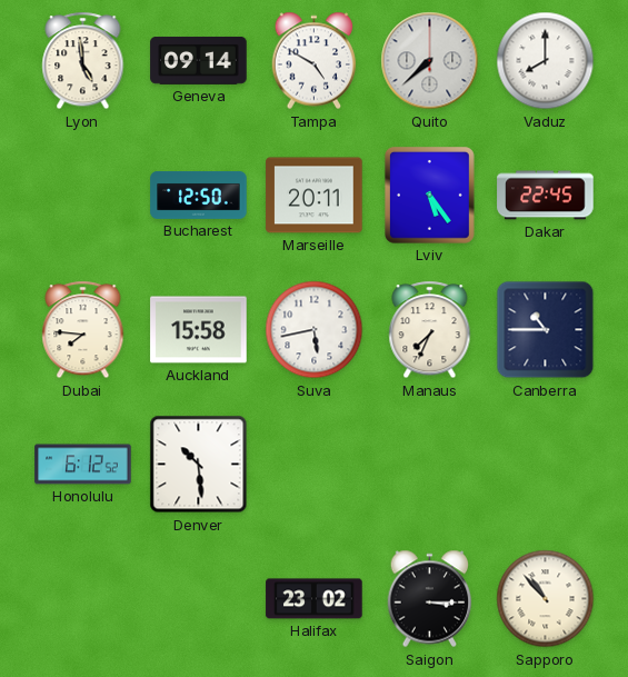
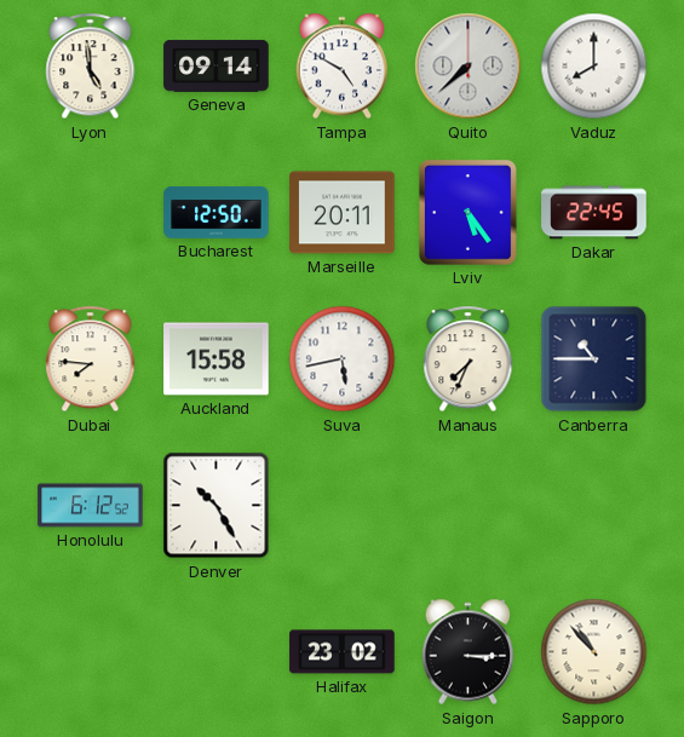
Denver: 10:29 -> 10:25
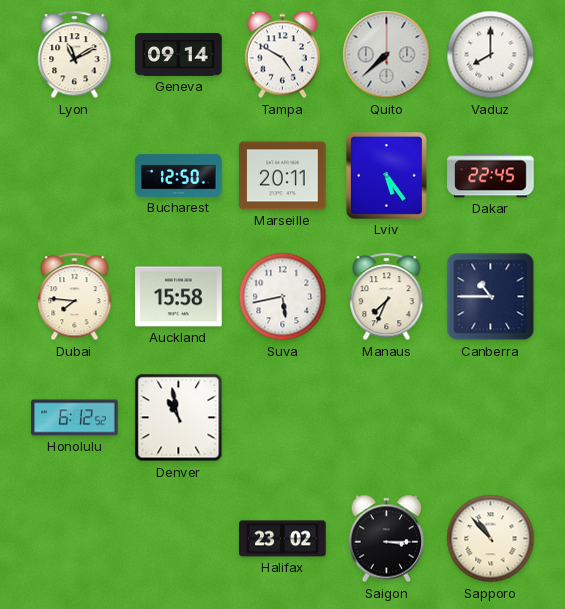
Lyon: 4:59 -> 11:10
Denver: 10:25 -> 10:58
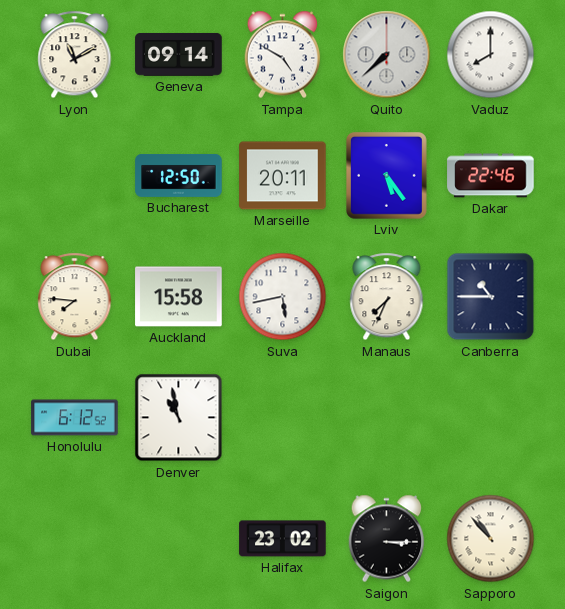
Dakar: 22:45 -> 22:46
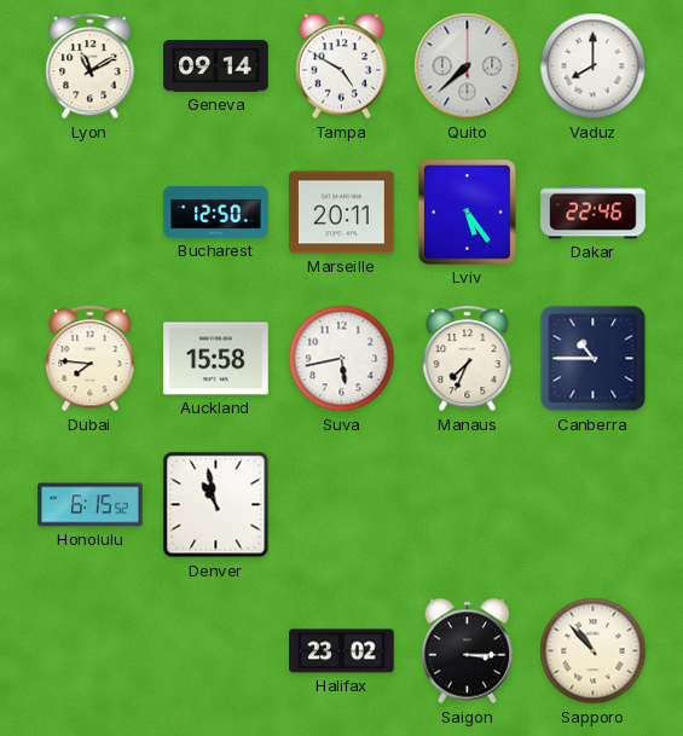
Honolulu: 6:12 -> 6:15
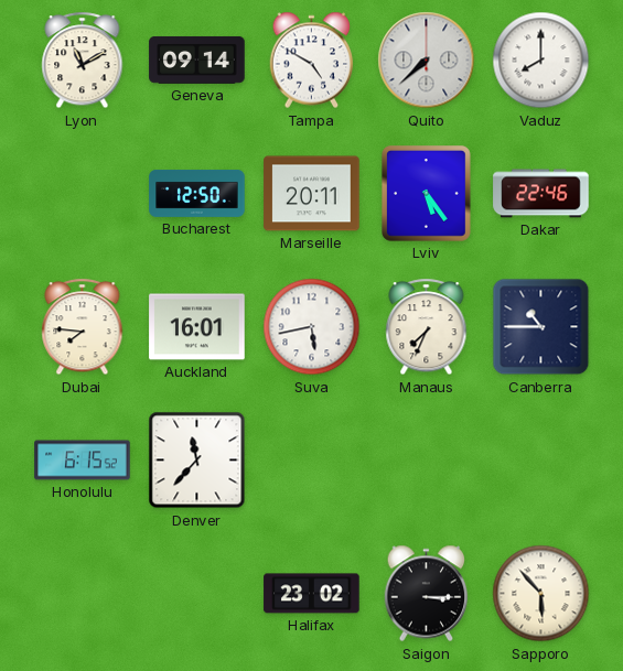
Auckland: 15:58 -> 16:01
Denver: 10:58 -> 11:37
Sapporo: 10:53 -> 5:53
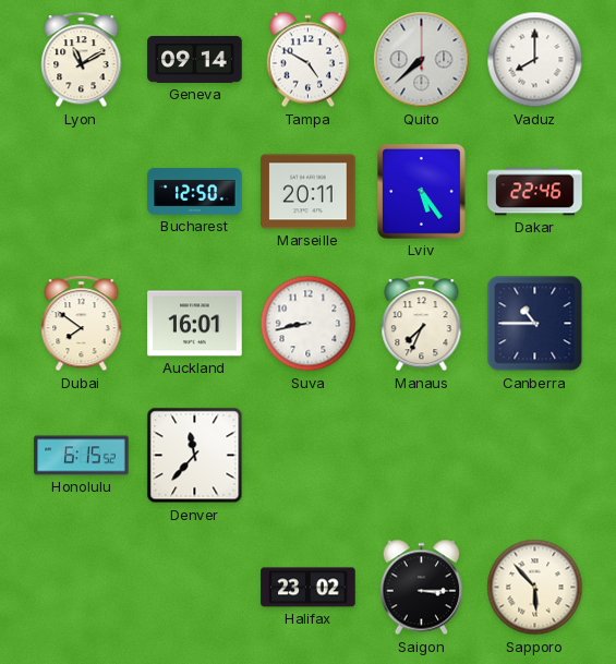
Dubai: 7:46 -> 7:51
Suva: 5:43 -> 8:43
